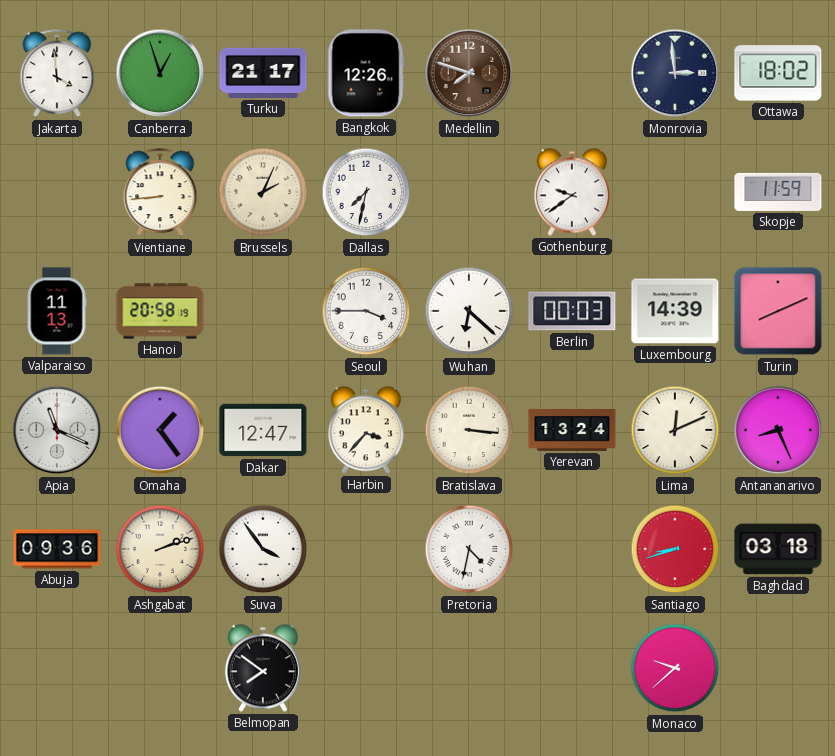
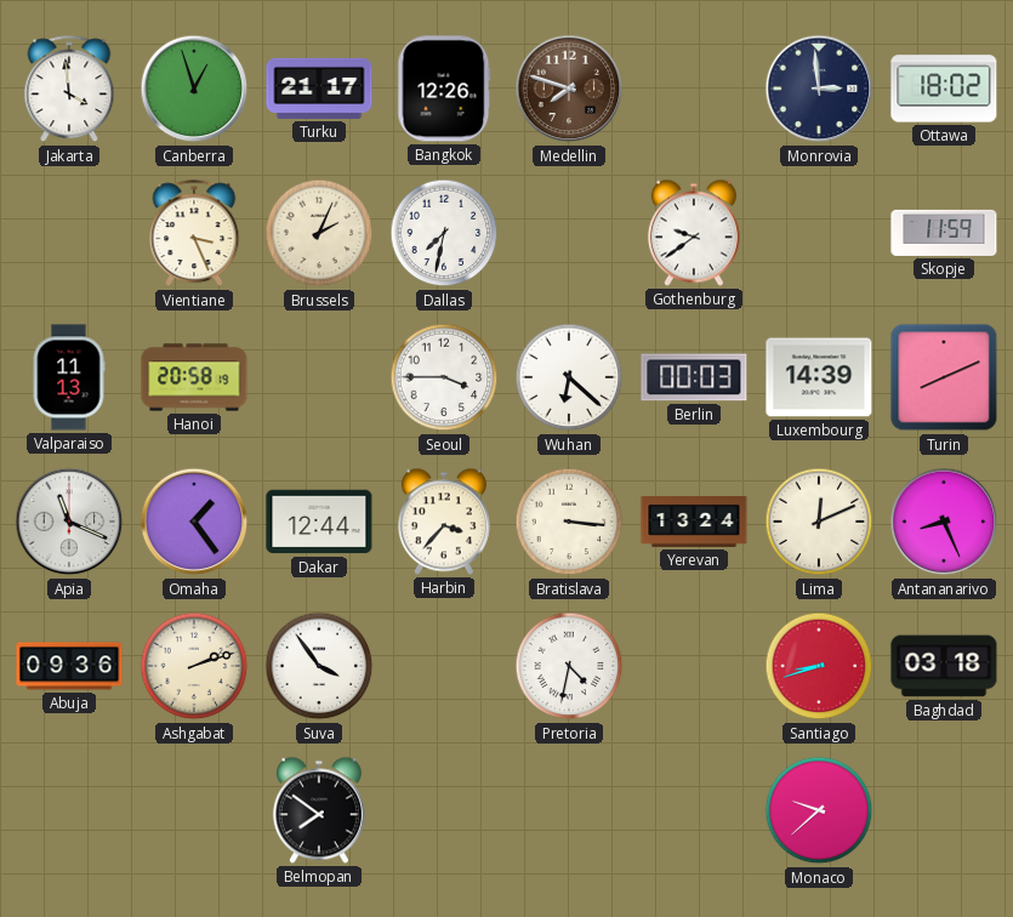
Vientiane: 8:44 -> 3:26
Dakar: 12:47 -> 12:44
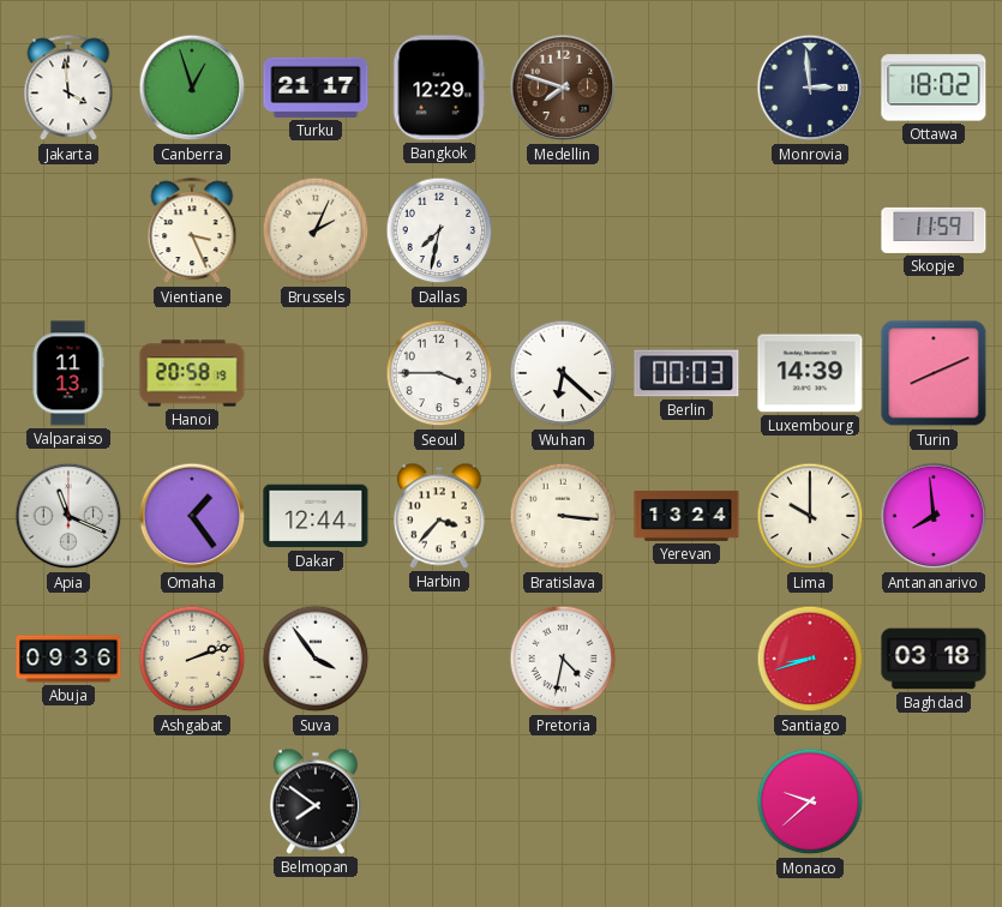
Bangkok: 12:26 -> 12:29
Gothenburg: 9:39 -> none
Lima: 12:11 -> 10:00
Antananarivo: 8:26 -> 7:59
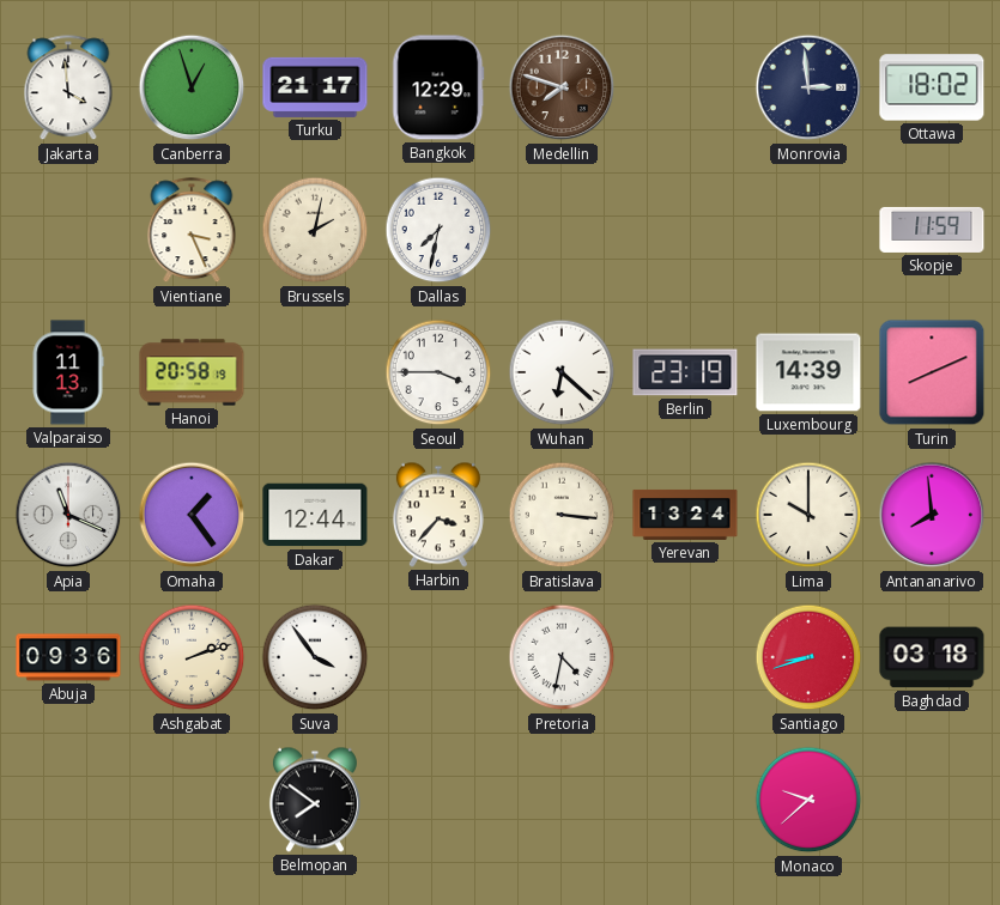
Brussels: 2:04 -> 2:02
Berlin: 00:03 -> 23:19
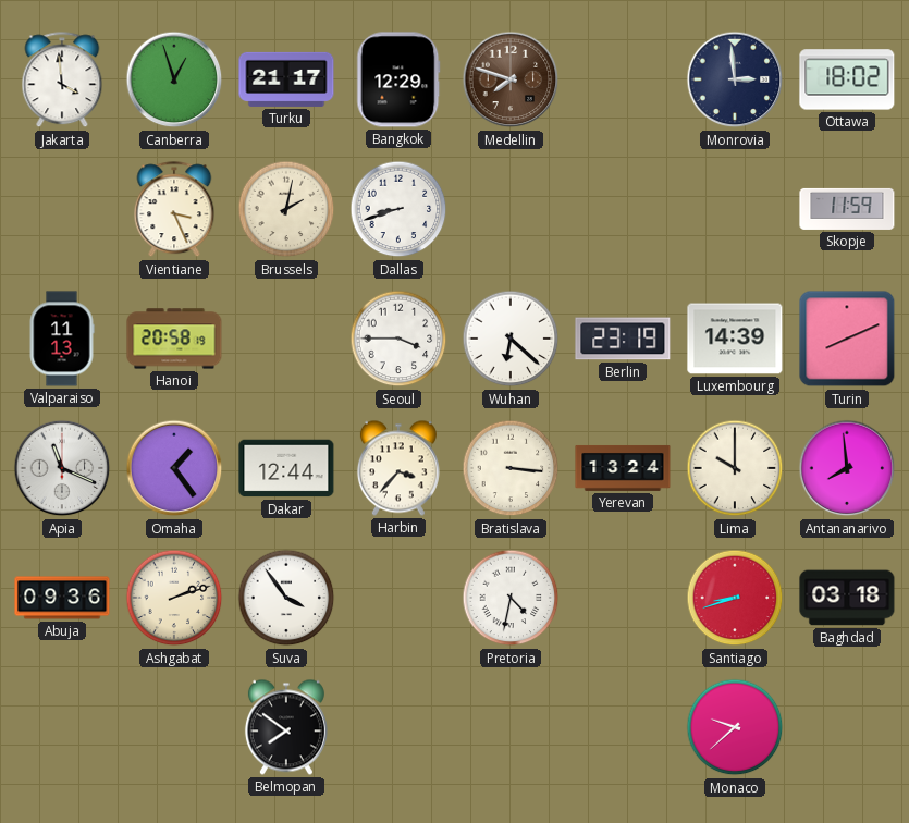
Dallas: 7:32 -> 8:42
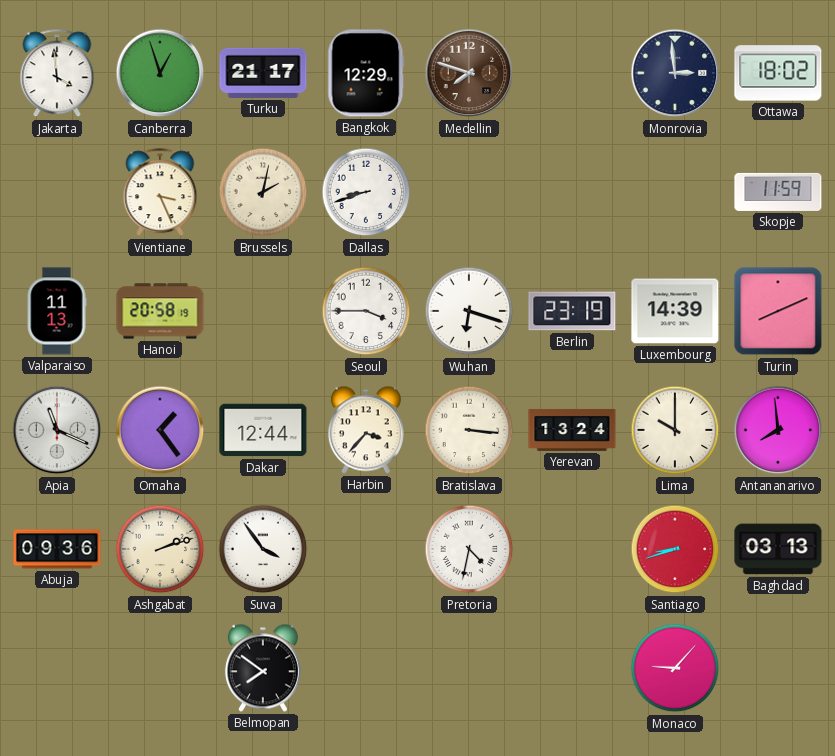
Wuhan: 6:22 -> 6:18
Baghdad: 03:18 -> 03:13
Monaco: 9:38 -> 9:07
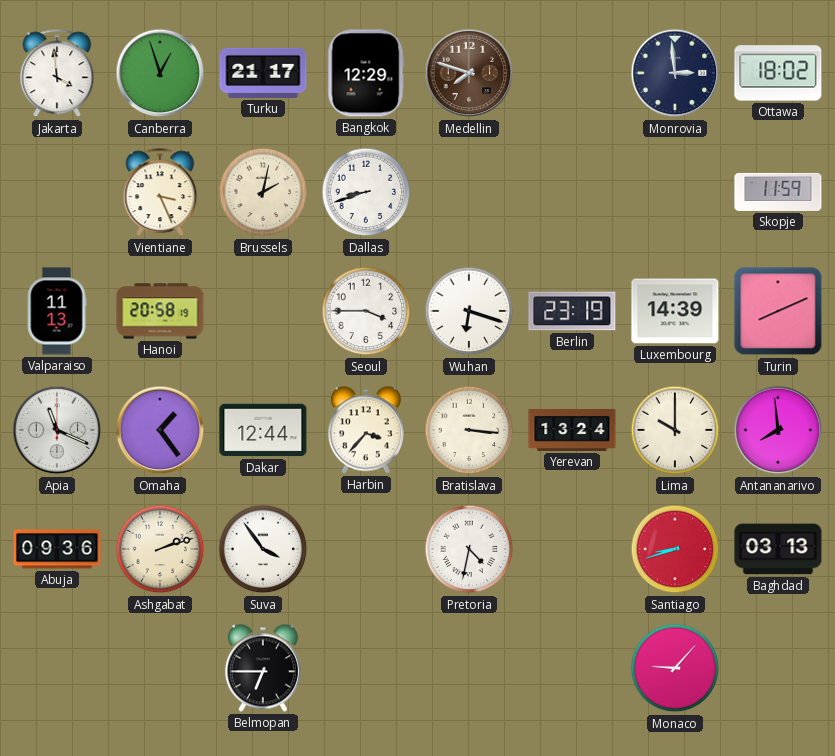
Belmopan: 7:51 -> 6:45
